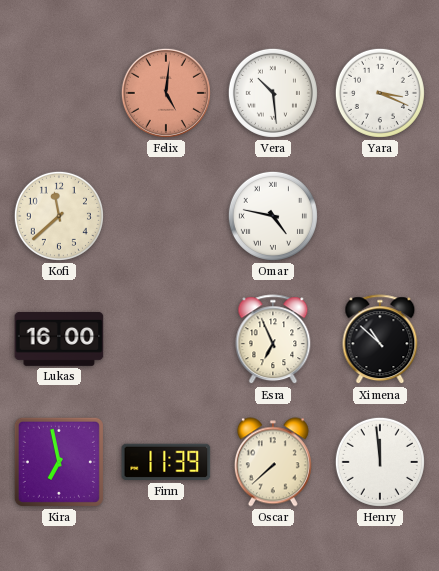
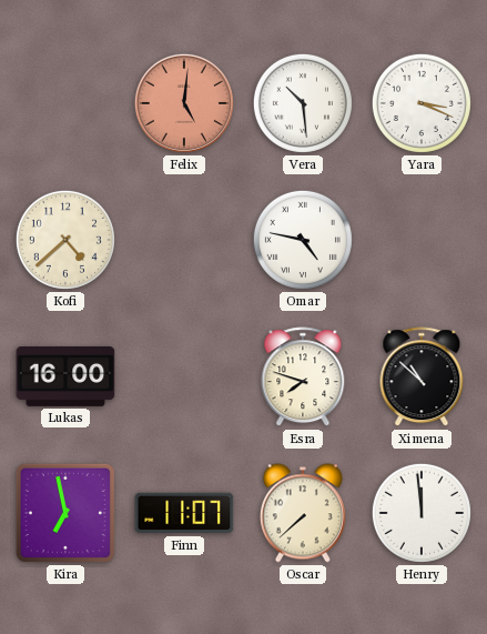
Kofi: 11:38 -> 4:38
Esra: 6:56 -> 7:48
Finn: 11:39 -> 11:07
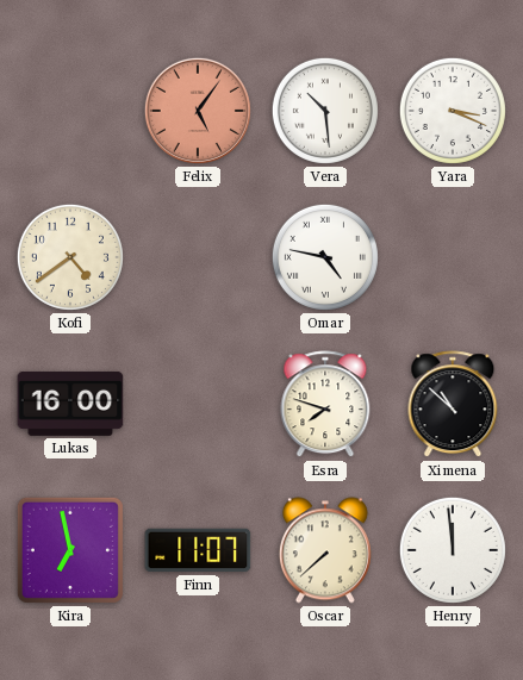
Felix: 5:01 -> 5:06
Kofi: 4:38 -> 4:39
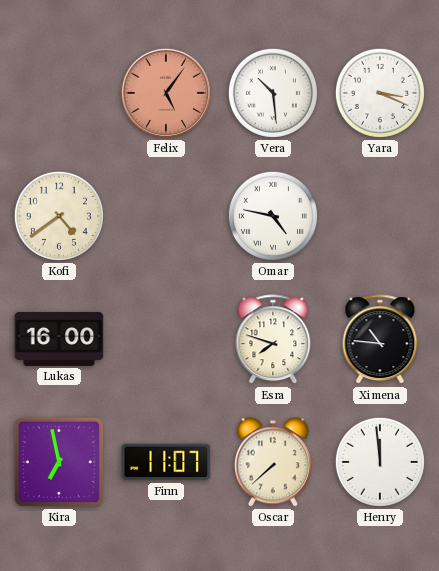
Ximena: 10:52 -> 10:46
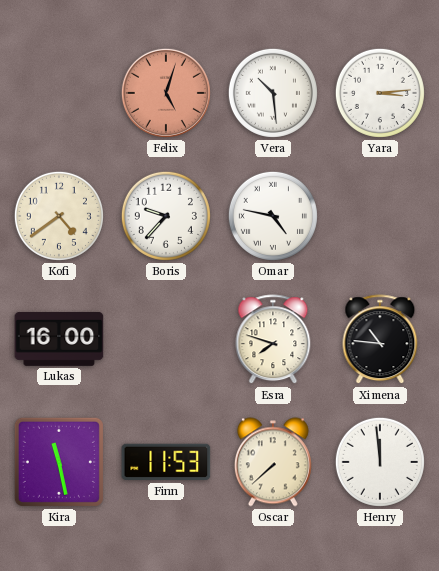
Felix: 5:06 -> 5:03
Yara: 3:19 -> 3:14
Boris: none -> 9:37
Kira: 6:58 -> 11:28
Finn: 11:07 -> 11:53
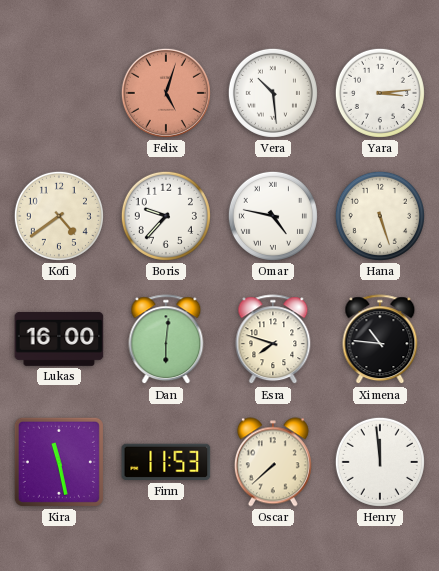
Hana: none -> 5:27
Dan: none -> 6:01
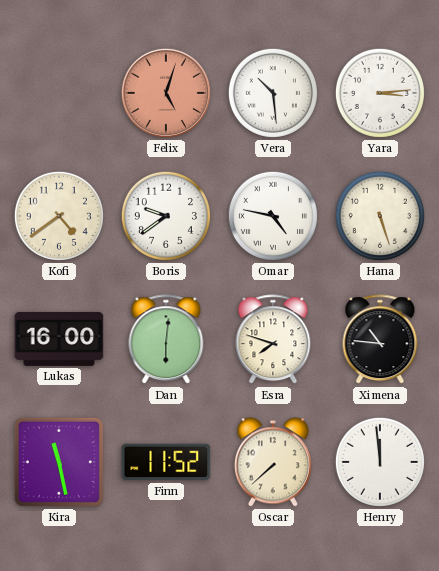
Boris: 9:37 -> 9:39
Finn: 11:53 -> 11:52
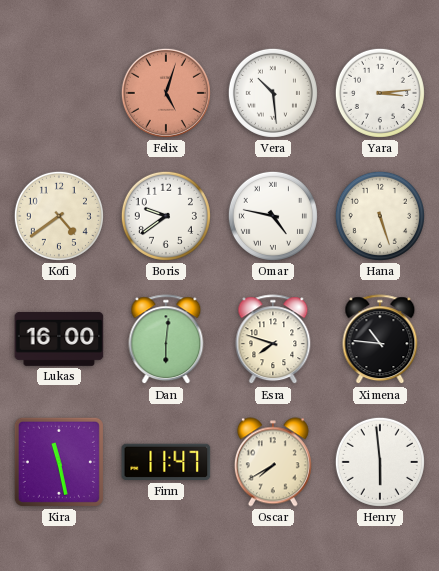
Finn: 11:52 -> 11:47
Oscar: 7:38 -> 7:40
Henry: 11:59 -> 5:59
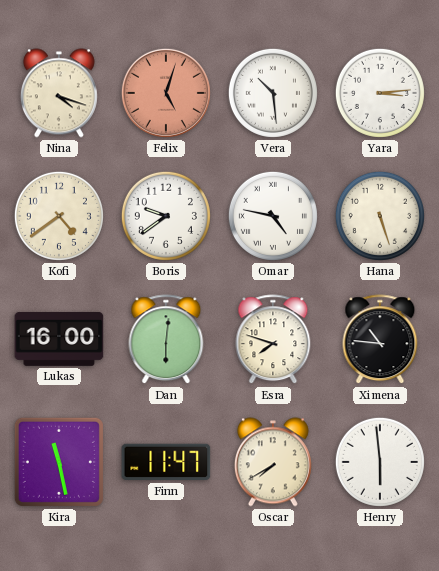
Nina: none -> 4:18
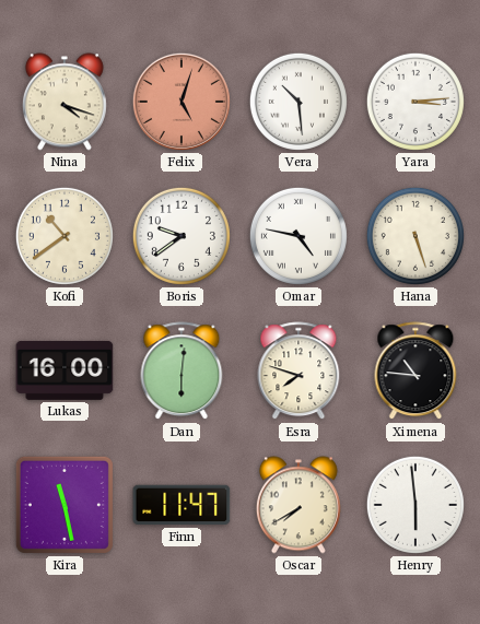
Kofi: 4:39 -> 10:39
